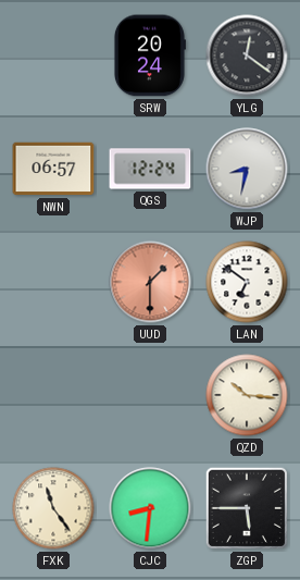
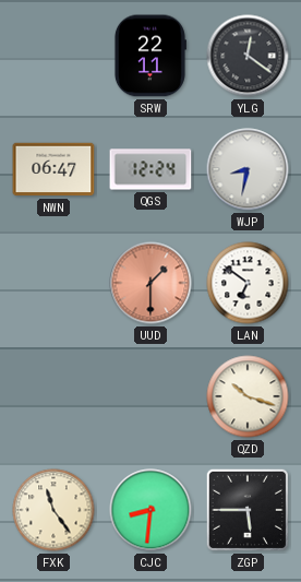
SRW: 20:24 -> 22:11
NWN: 06:57 -> 06:47
QZD: 10:16 -> 10:18
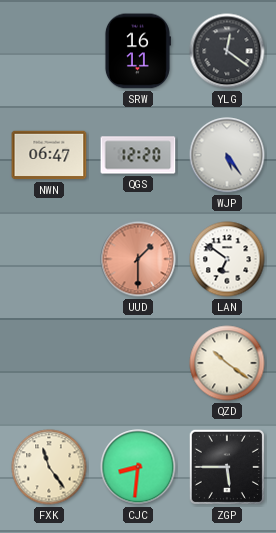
SRW: 22:11 -> 16:11
QGS: 12:24 -> 12:20
WJP: 8:32 -> 5:24
QZD: 10:18 -> 10:21
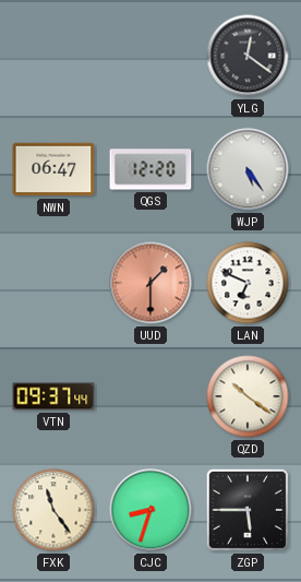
SRW: 16:11 -> none
LAN: 6:51 -> 6:49
VTN: none -> 09:37
CJC: 8:31 -> 8:33
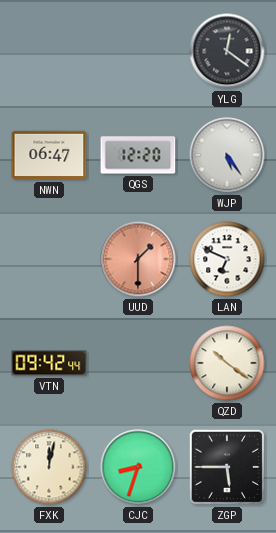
VTN: 09:37 -> 09:42
FXK: 11:24 -> 12:02
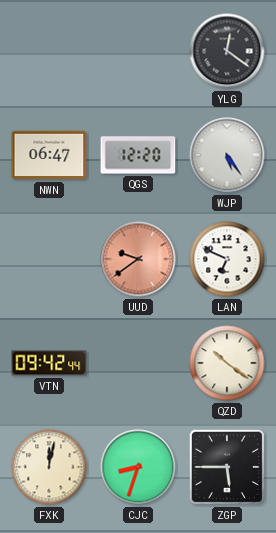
UUD: 1:30 -> 9:39
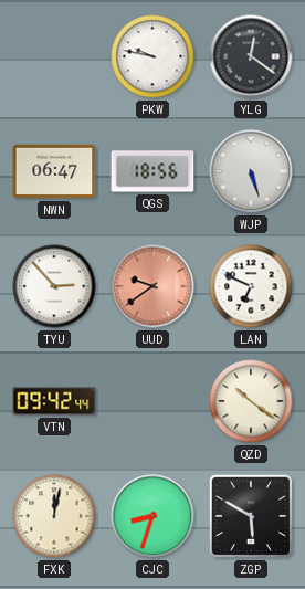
PKW: none -> 9:47
QGS: 12:20 -> 18:56
WJP: 5:24 -> 5:27
TYU: none -> 2:53
ZGP: 5:45 -> 5:50
